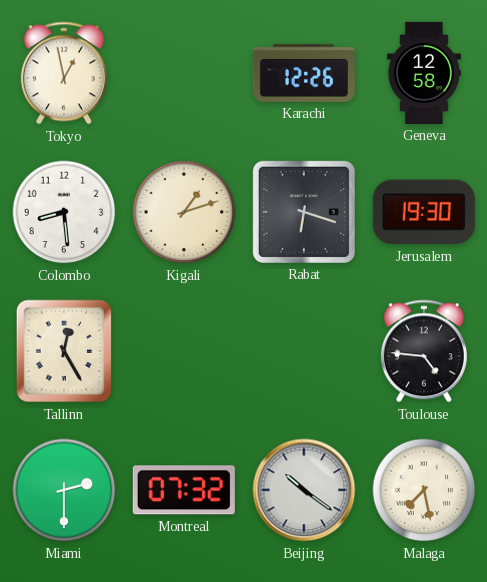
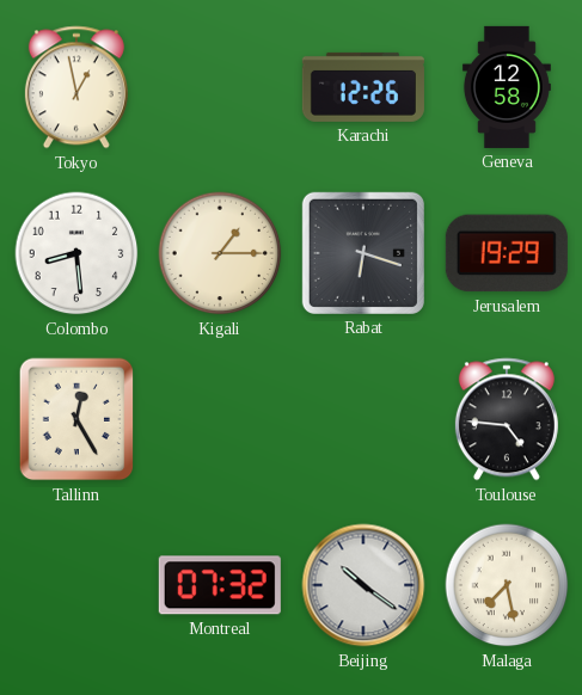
Kigali: 1:12 -> 1:15
Jerusalem: 19:30 -> 19:29
Miami: 2:30 -> none
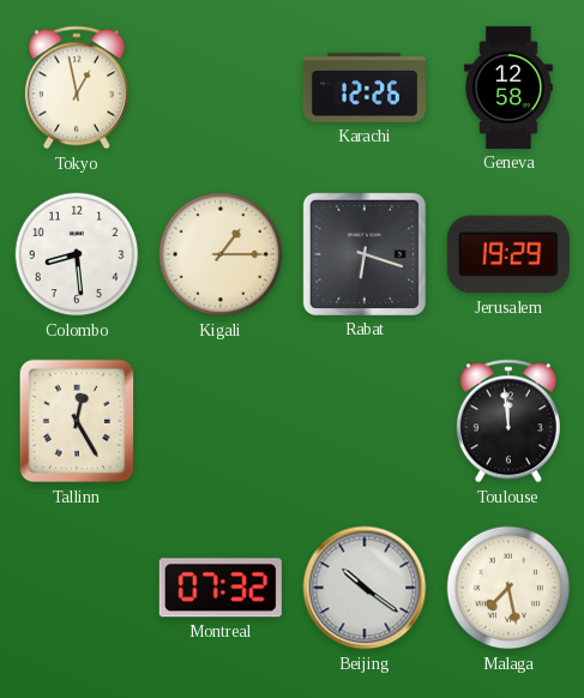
Toulouse: 4:46 -> 11:59
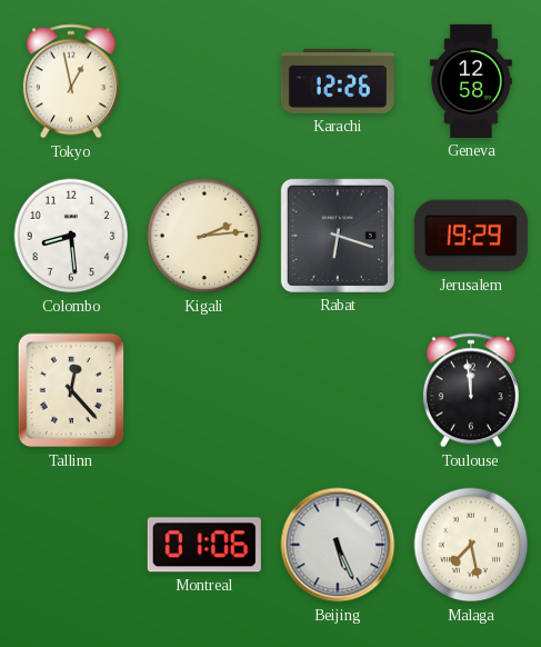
Kigali: 1:15 -> 2:14
Tallinn: 12:25 -> 12:23
Montreal: 07:32 -> 01:06
Beijing: 10:21 -> 5:26
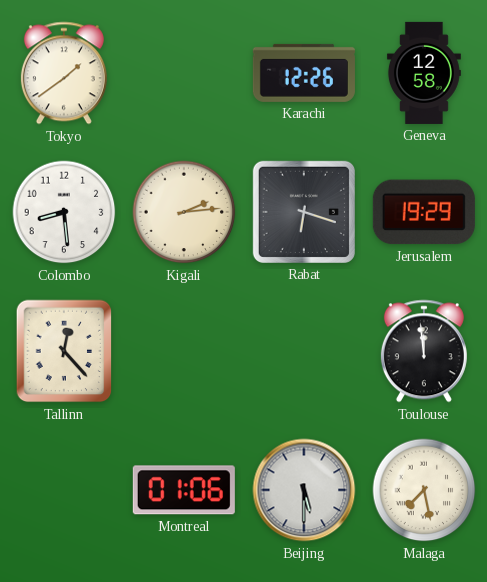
Tokyo: 12:58 -> 1:39
Beijing: 5:26 -> 5:30
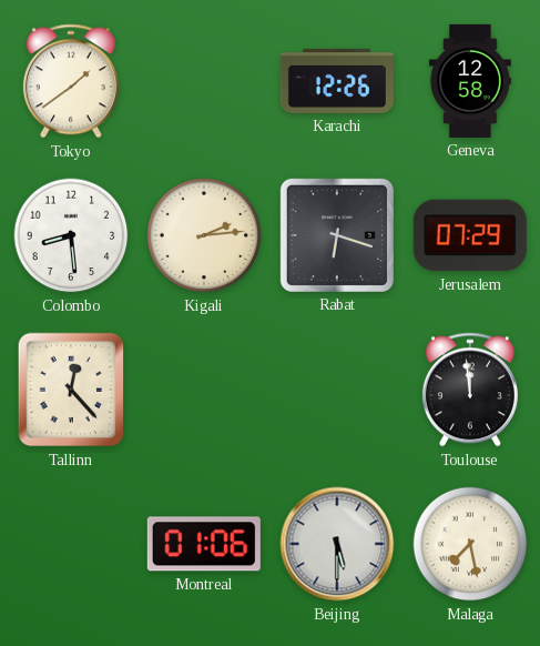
Jerusalem: 19:29 -> 07:29
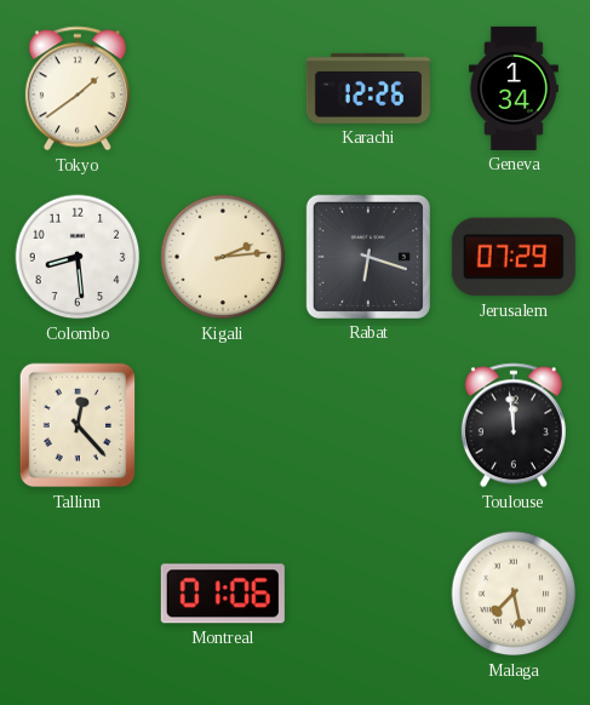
Geneva: 12:58 -> 1:34
Beijing: 5:30 -> none
